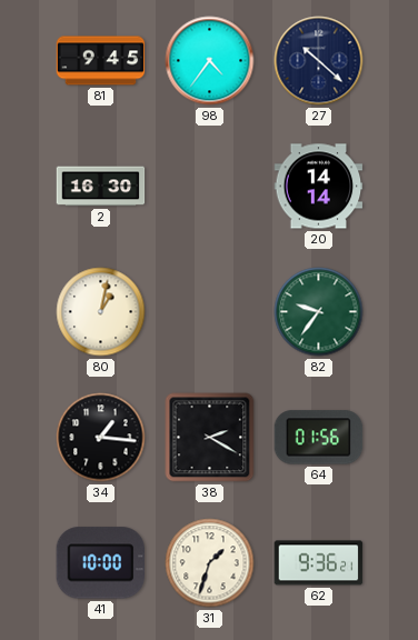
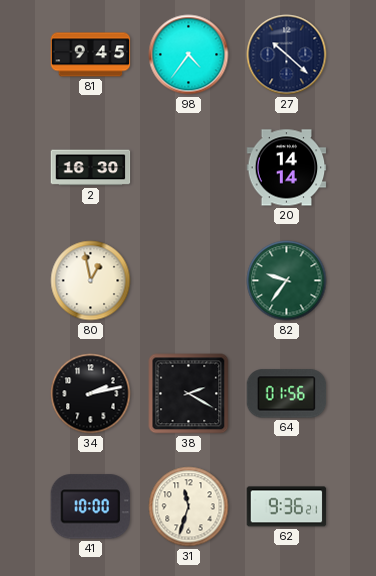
80: 1:02 -> 12:58
34: 1:16 -> 2:13
31: 1:33 -> 11:33
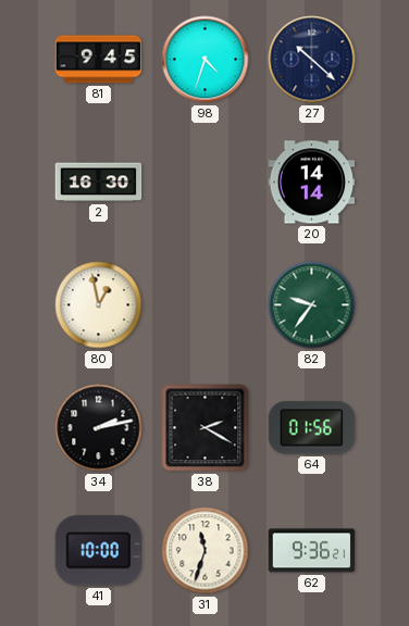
98: 4:36 -> 4:33
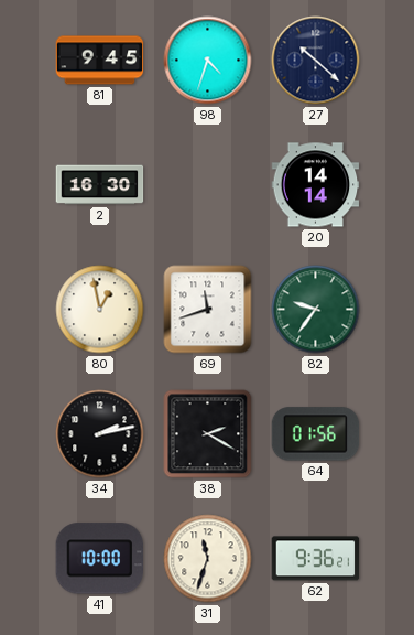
69: none -> 11:42
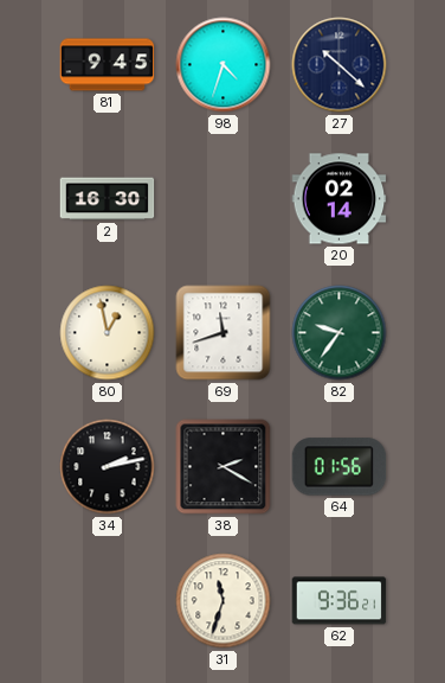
20: 14:14 -> 02:14
41: 10:00 -> none
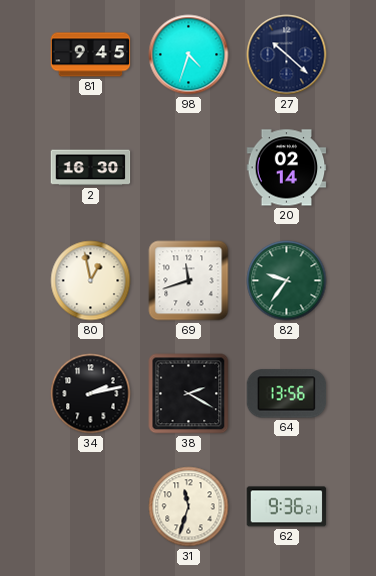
64: 01:56 -> 13:56
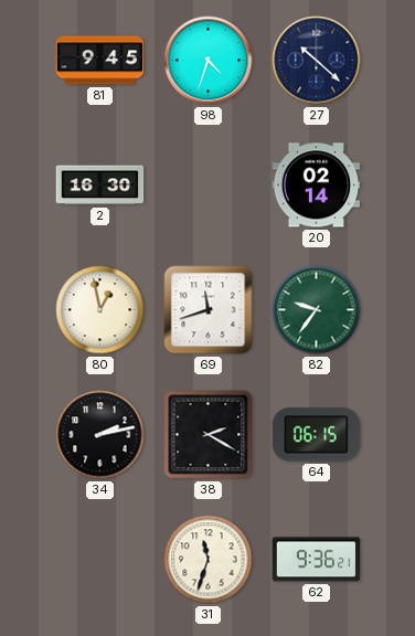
64: 13:56 -> 06:15
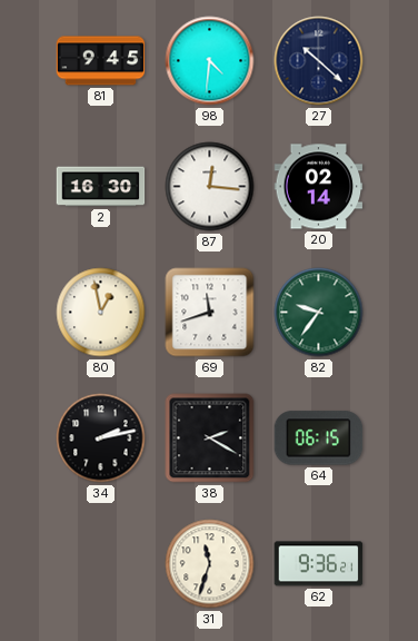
98: 4:33 -> 4:31
87: none -> 12:16
